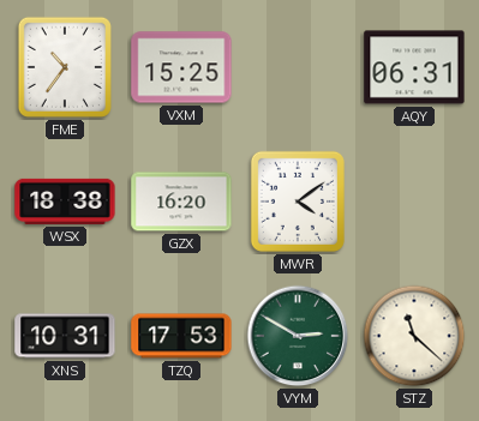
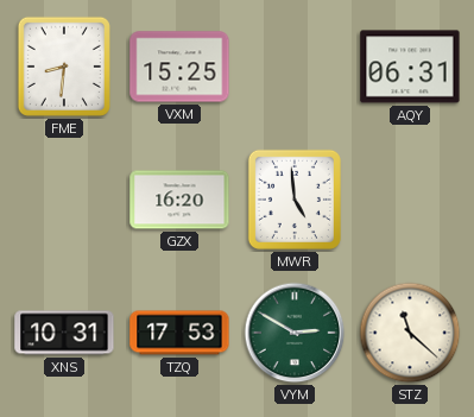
FME: 10:36 -> 8:31
WSX: 18:38 -> none
MWR: 4:09 -> 4:59
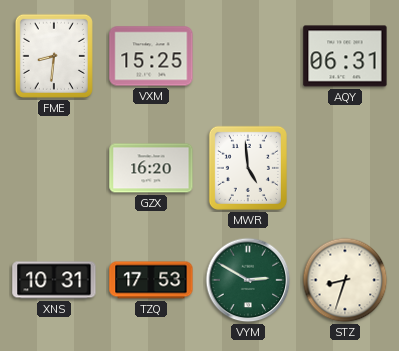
STZ: 11:22 -> 8:33
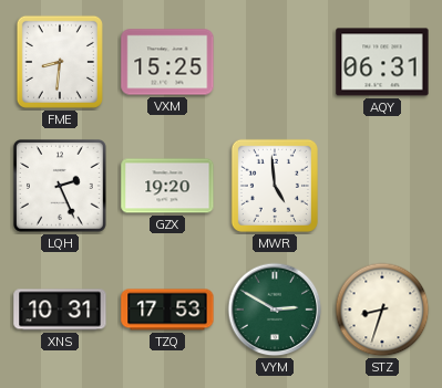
LQH: none -> 2:26
GZX: 16:20 -> 19:20
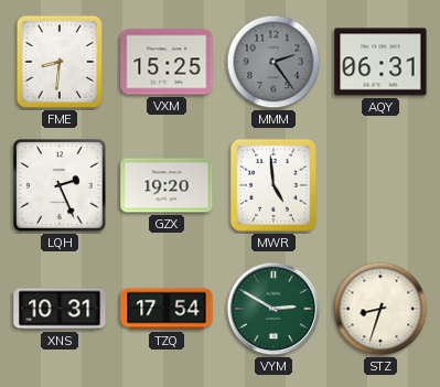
MMM: none -> 2:24
TZQ: 17:53 -> 17:54
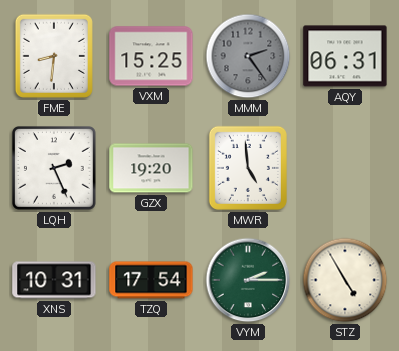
VYM: 2:50 -> 2:15
STZ: 8:33 -> 4:55
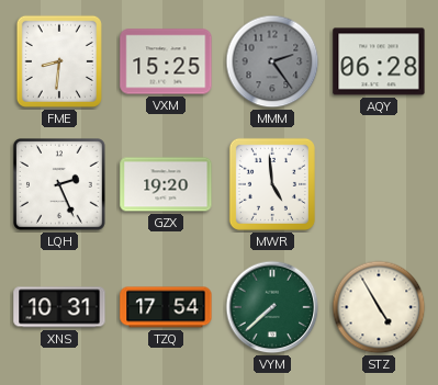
AQY: 06:31 -> 06:28
VYM: 2:15 -> 7:38
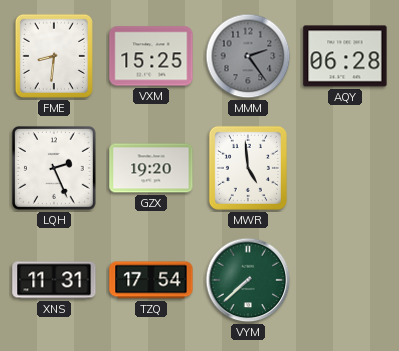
XNS: 10:31 -> 11:31
STZ: 4:55 -> none
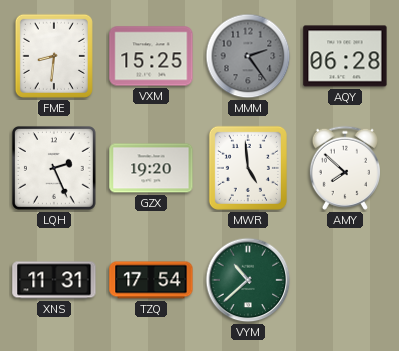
AMY: none -> 7:52
VYM: 7:38 -> 10:38
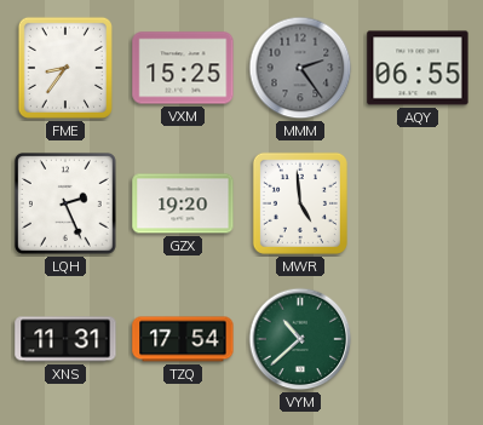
FME: 8:31 -> 8:36
AQY: 06:28 -> 06:55
AMY: 7:52 -> none
